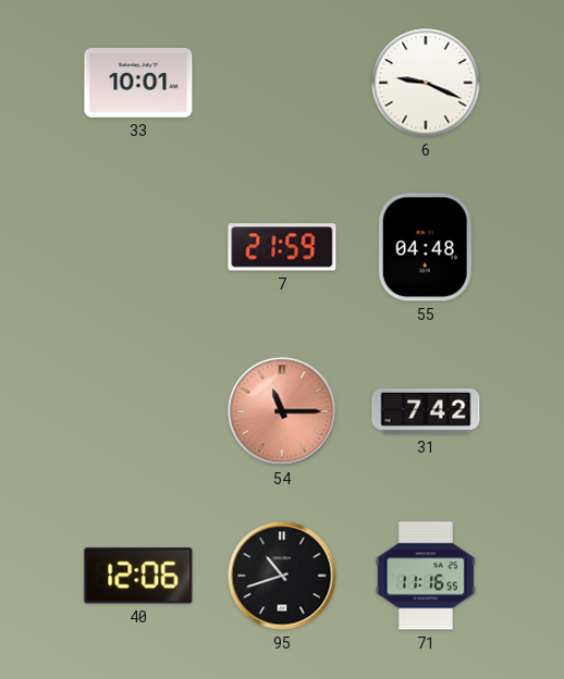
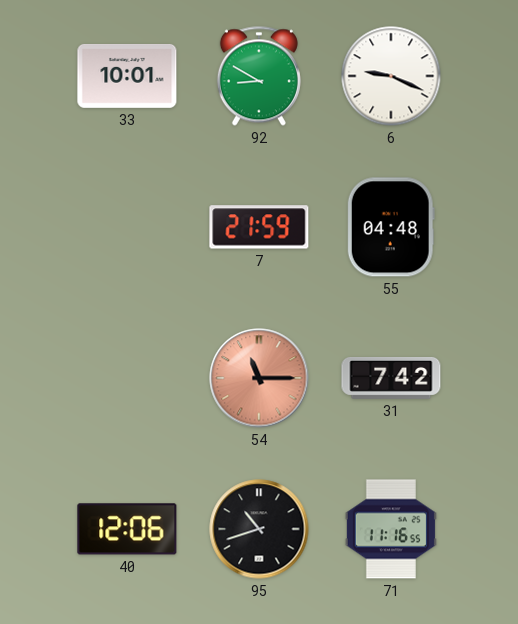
92: none -> 8:50
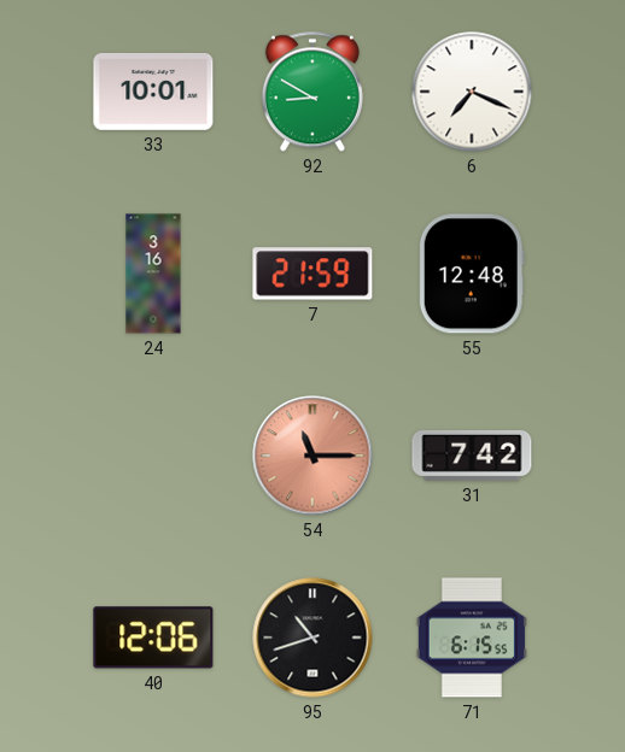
6: 9:19 -> 7:19
24: none -> 3:16
55: 04:48 -> 12:48
71: 11:16 -> 6:15
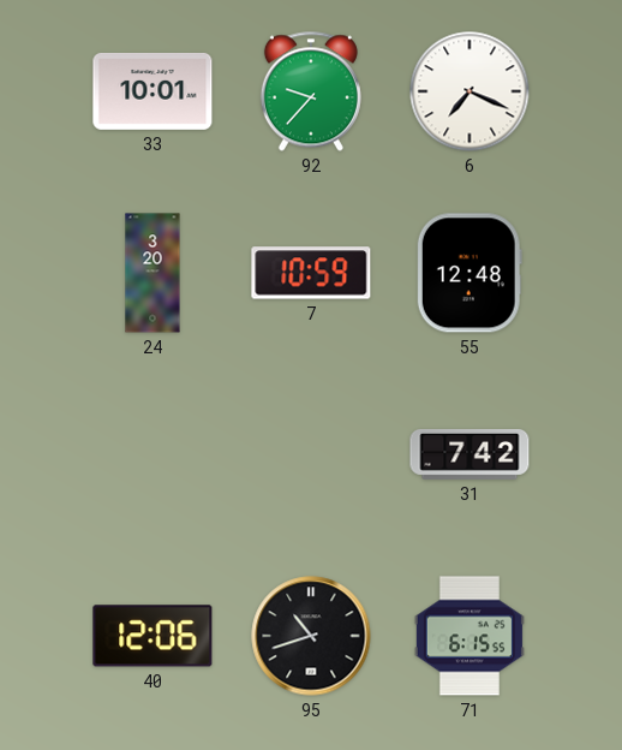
92: 8:50 -> 9:37
24: 3:16 -> 3:20
7: 21:59 -> 10:59
54: 11:15 -> none
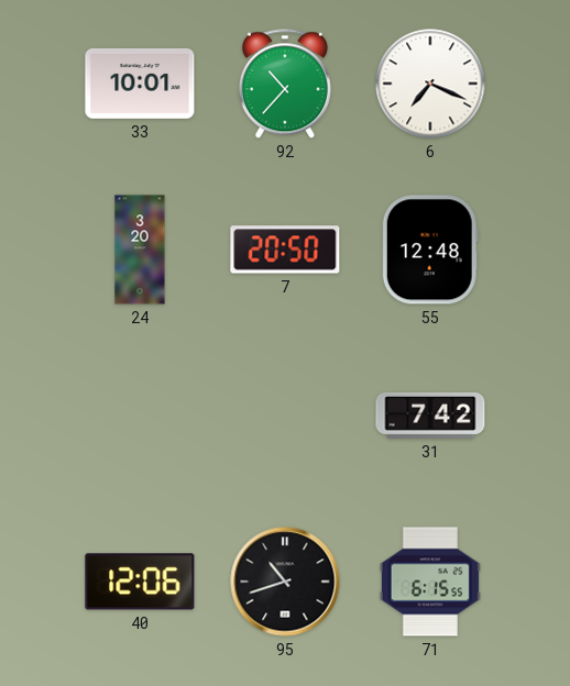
92: 9:37 -> 10:37
7: 10:59 -> 20:50
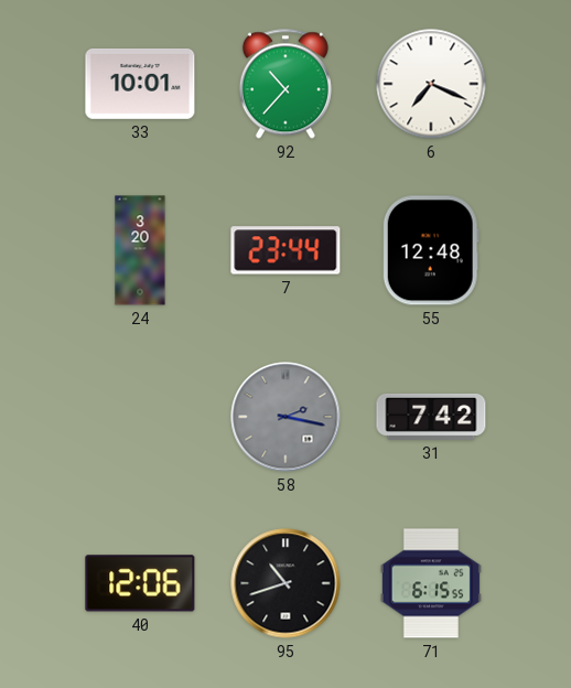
7: 20:50 -> 23:44
58: none -> 2:17
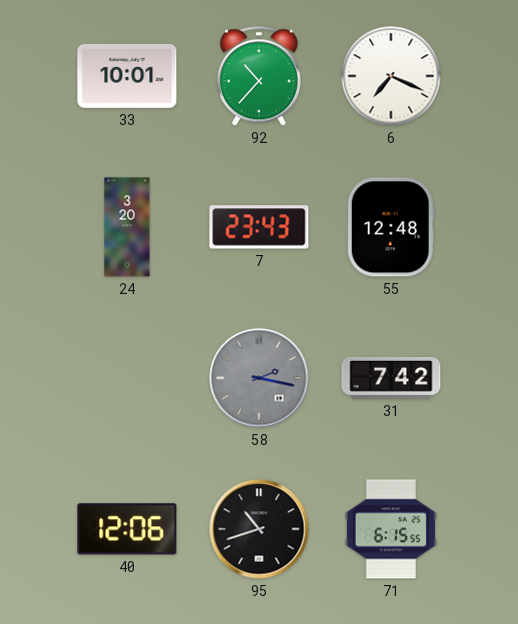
7: 23:44 -> 23:43
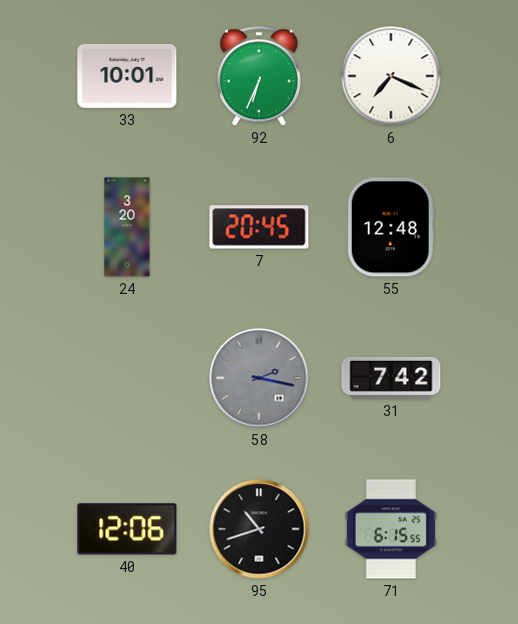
92: 10:37 -> 6:34
7: 23:43 -> 20:45
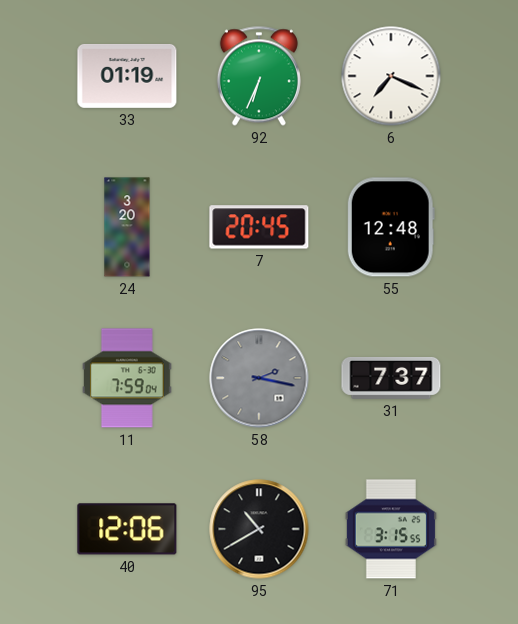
33: 10:01 -> 01:19
11: none -> 7:59
31: 7:42 -> 7:37
95: 10:42 -> 10:40
71: 6:15 -> 3:15
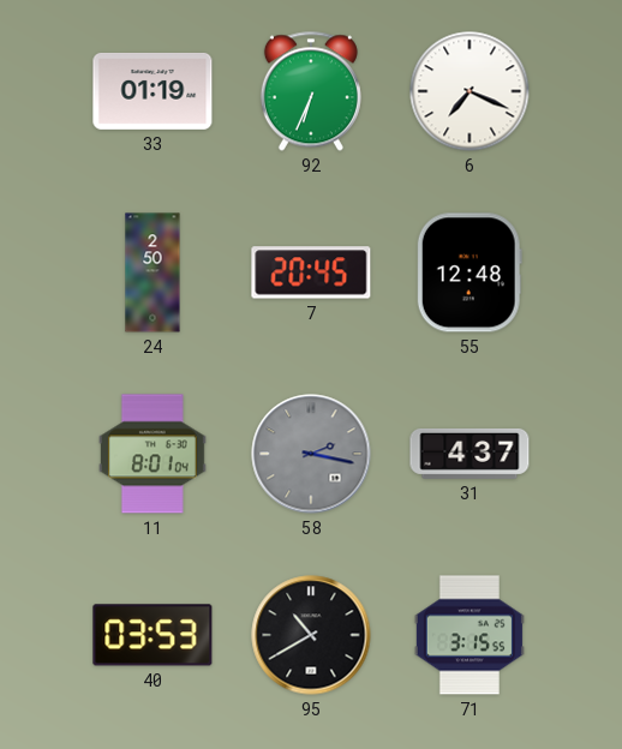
24: 3:20 -> 2:50
11: 7:59 -> 8:01
31: 7:37 -> 4:37
40: 12:06 -> 03:53
